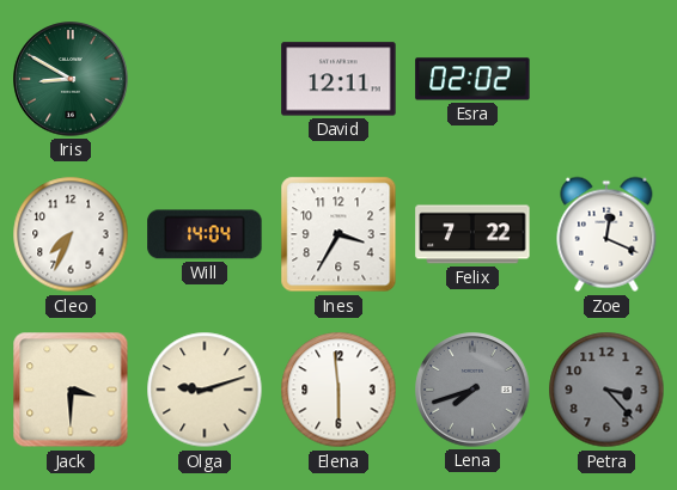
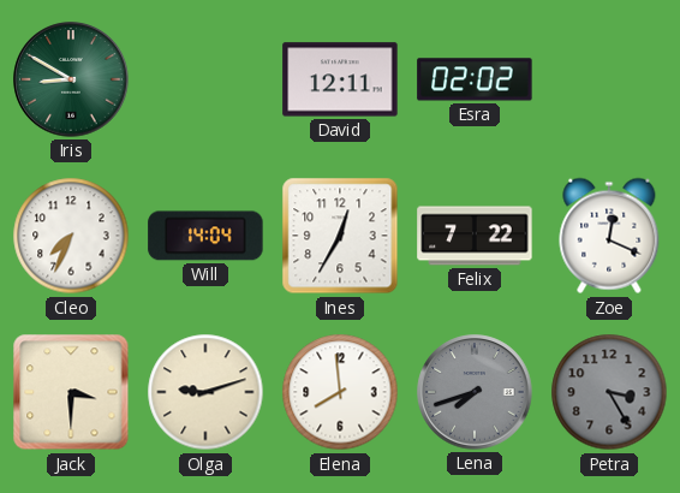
Ines: 3:35 -> 12:35
Elena: 5:59 -> 7:59
Petra: 3:23 -> 3:25
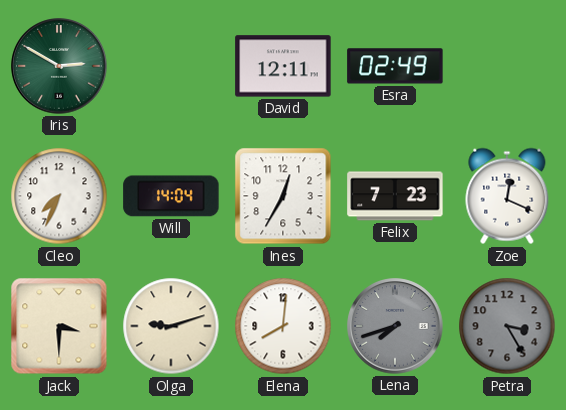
Iris: 8:50 -> 2:50
Esra: 02:02 -> 02:49
Felix: 7:22 -> 7:23
Elena: 7:59 -> 8:01
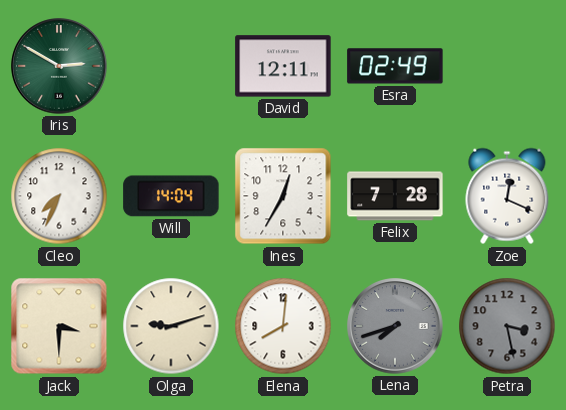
Felix: 7:23 -> 7:28
Petra: 3:25 -> 3:28
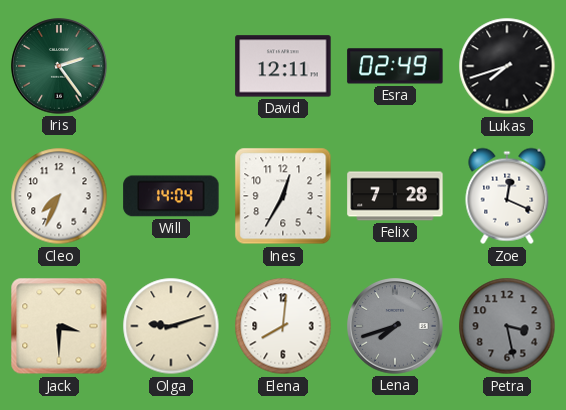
Iris: 2:50 -> 2:24
Lukas: none -> 7:42
